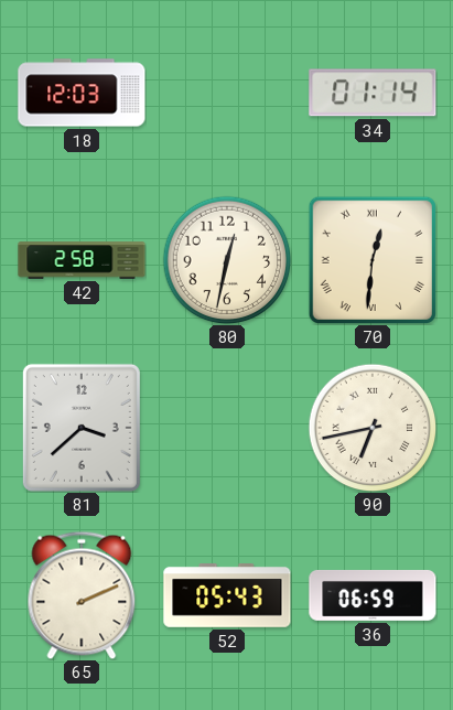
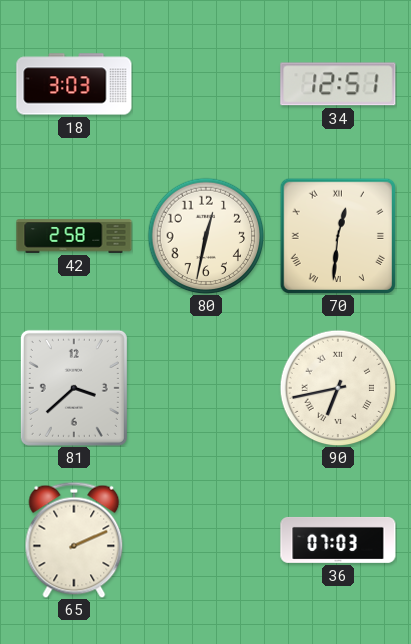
18: 12:03 -> 3:03
34: 01:14 -> 12:51
52: 05:43 -> none
36: 06:59 -> 07:03
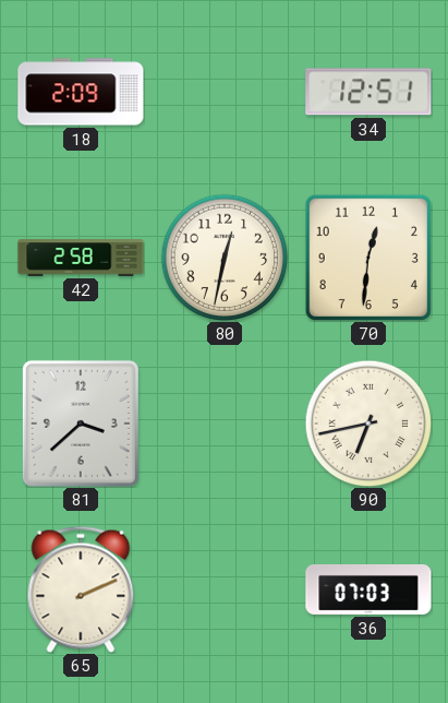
18: 3:03 -> 2:09
70 numerals: Roman -> Arabic
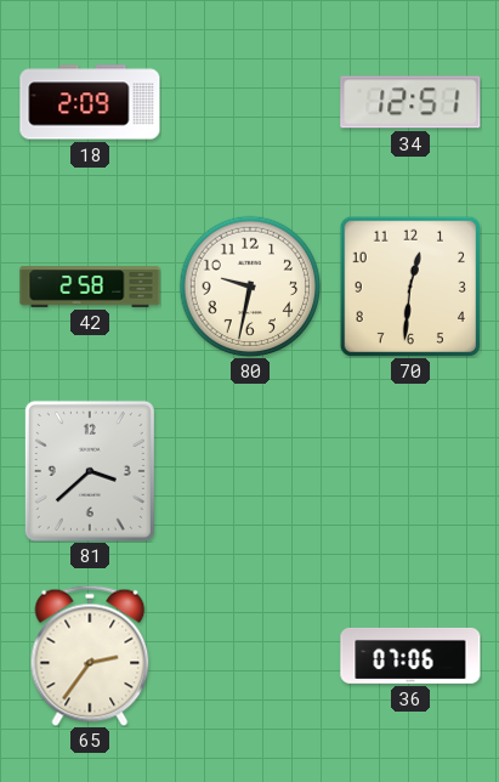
80: 12:32 -> 9:32
90: 6:43 -> none
65: 2:11 -> 2:36
36: 07:03 -> 07:06
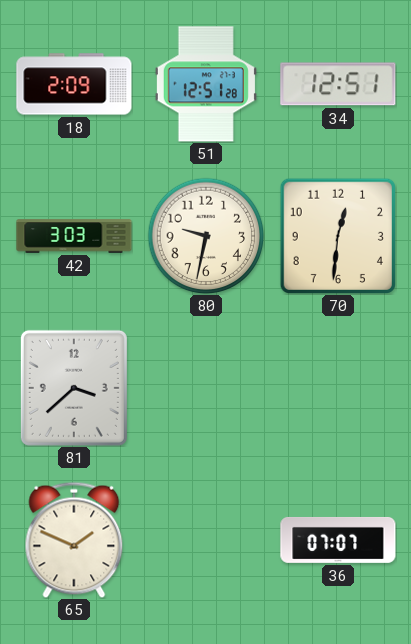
51: none -> 12:51
42: 2:58 -> 3:03
65: 2:36 -> 1:49
36: 07:06 -> 07:07
